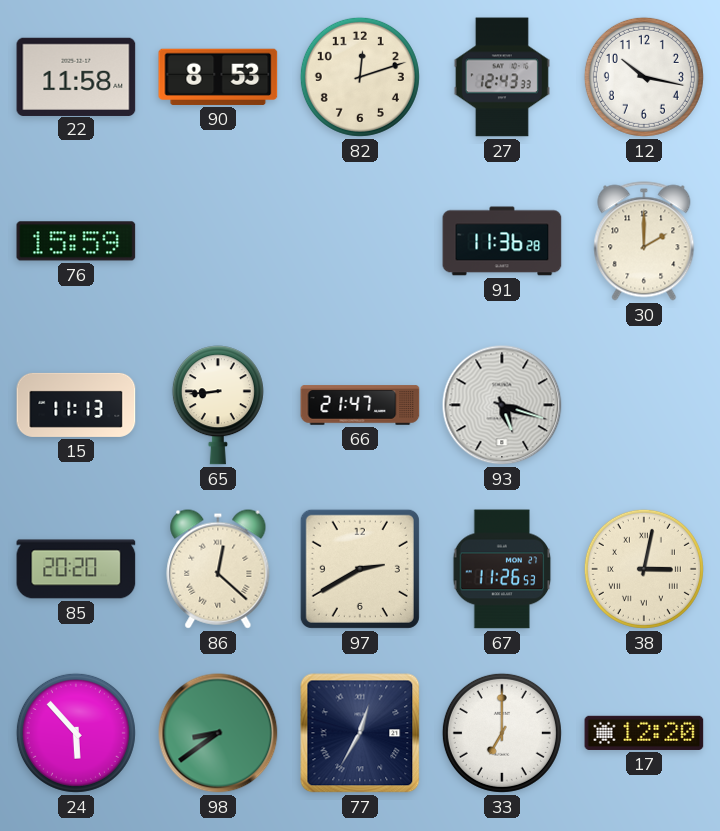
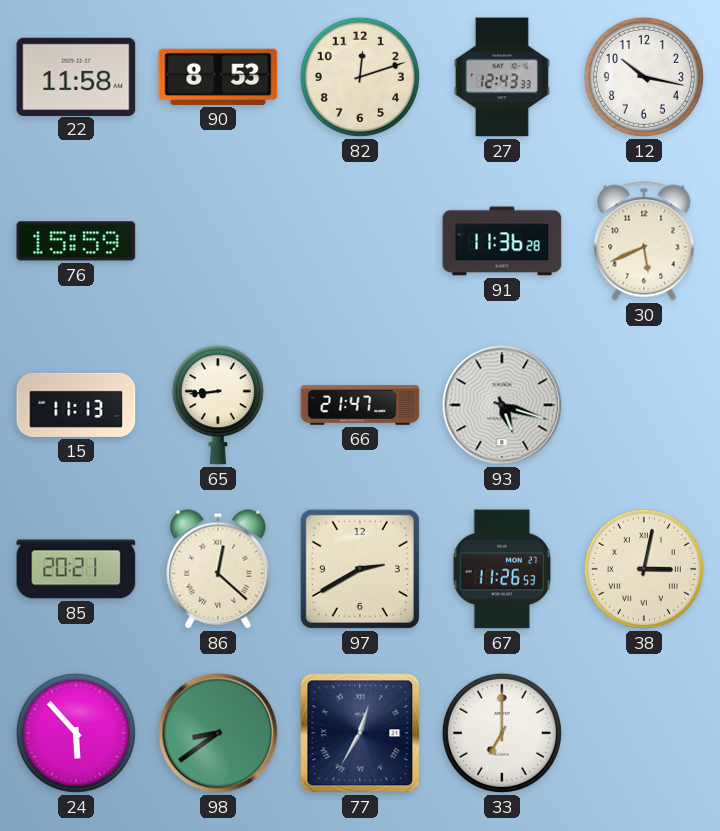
30: 2:00 -> 5:41
85: 20:20 -> 20:21
17: 12:20 -> none
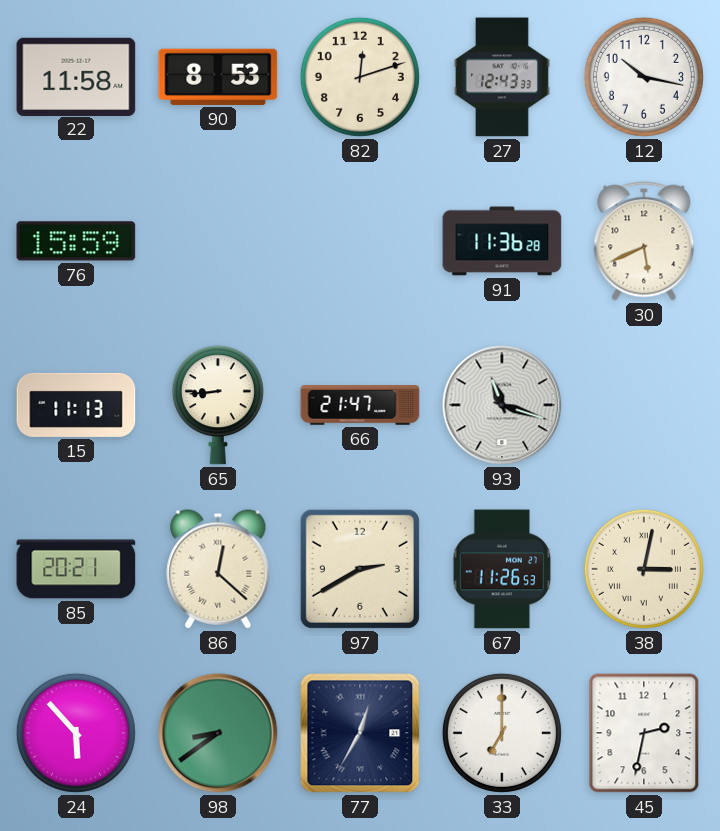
93: 5:18 -> 11:18
45: none -> 2:32
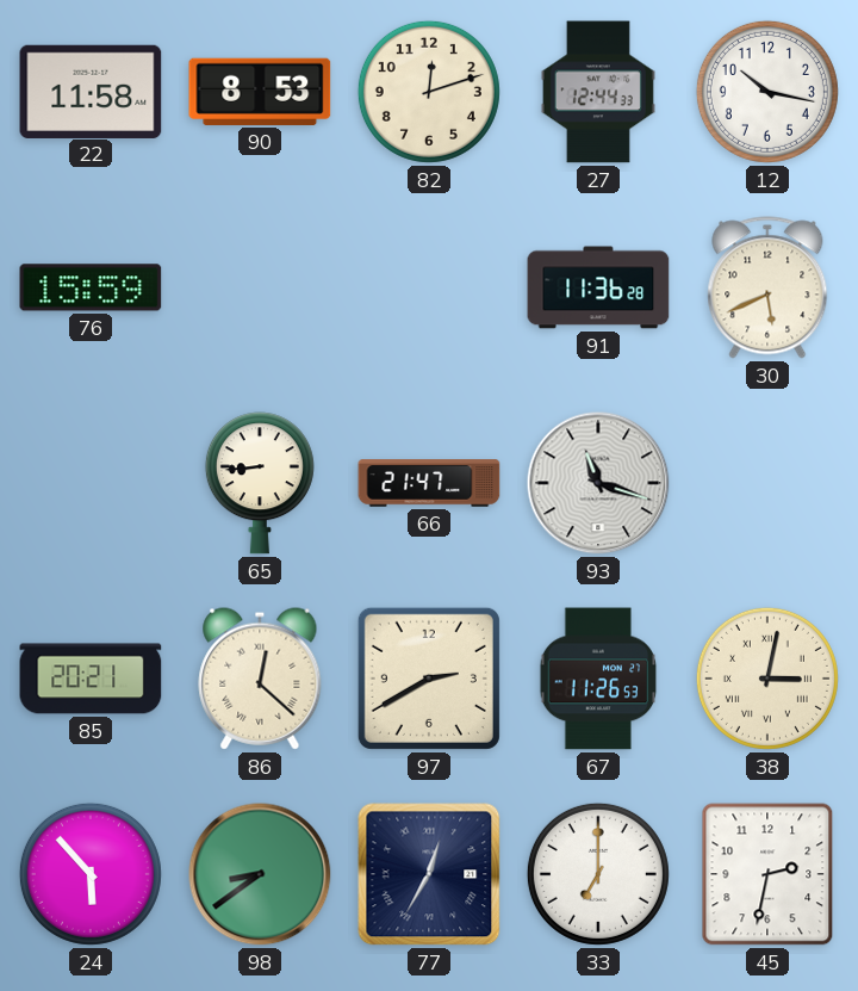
27: 12:43 -> 12:44
15: 11:13 -> none
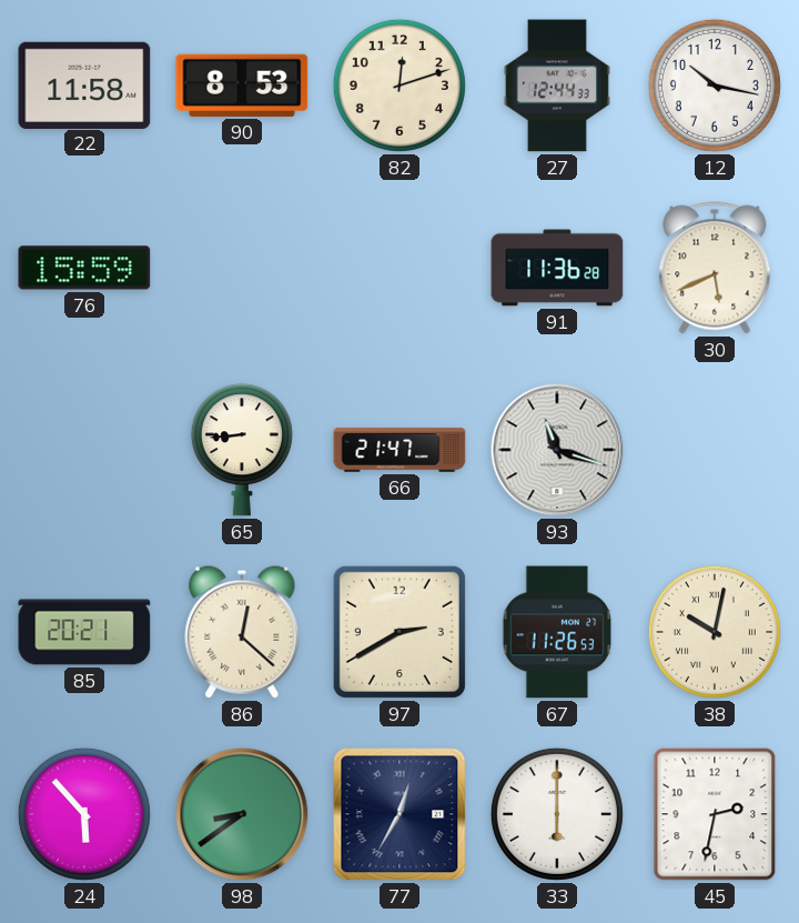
38: 3:02 -> 10:02
33: 7:00 -> 6:00
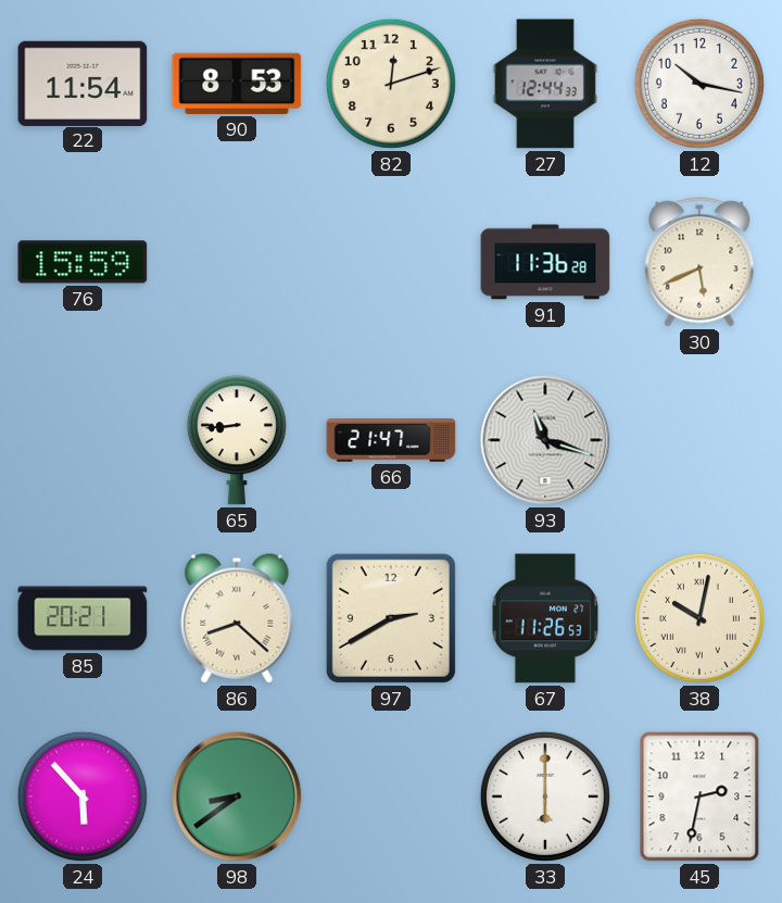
22: 11:58 -> 11:54
86: 12:22 -> 8:22
77: 12:35 -> none
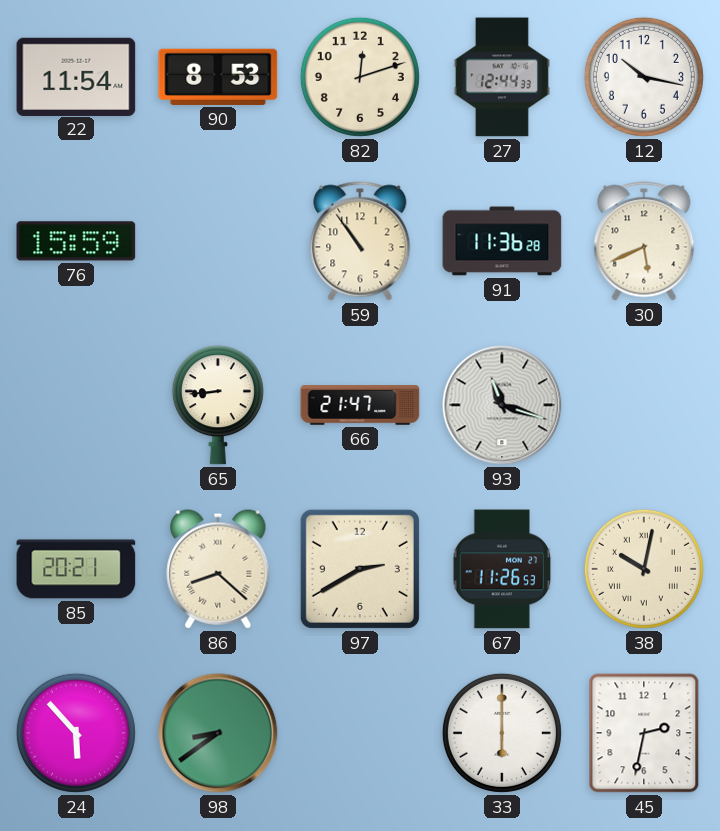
59: none -> 10:54
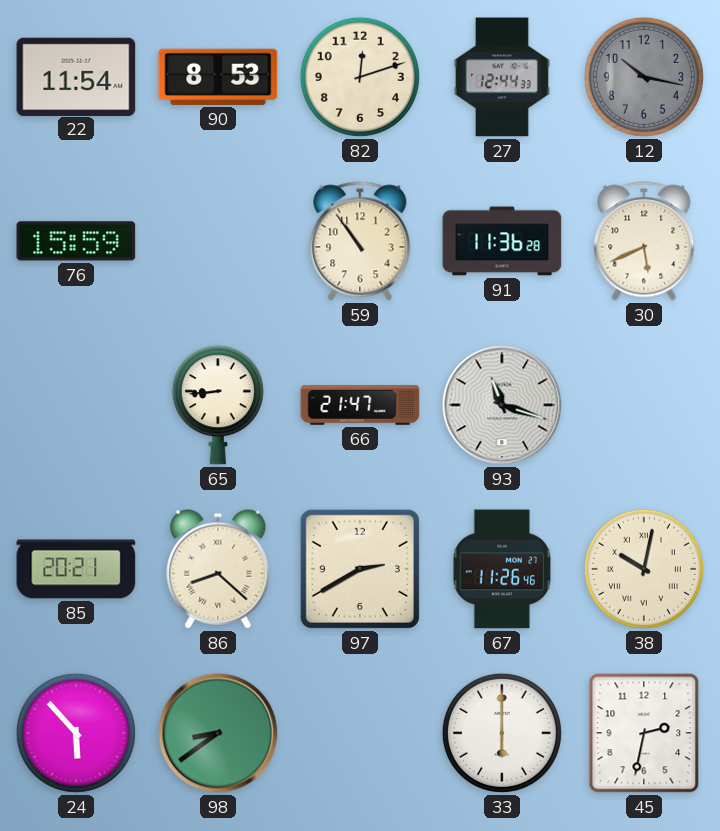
12 dial: white -> grey
67: 11:26:53 -> 11:26:46
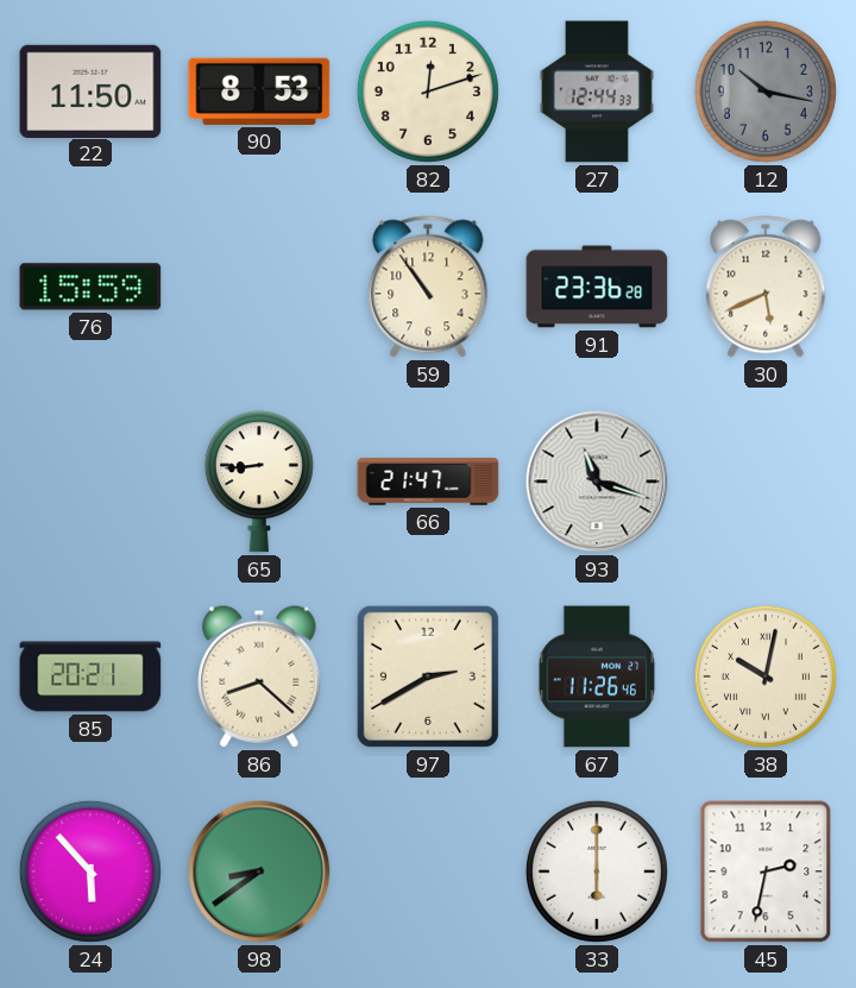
22: 11:54 -> 11:50
91: 11:36 -> 23:36
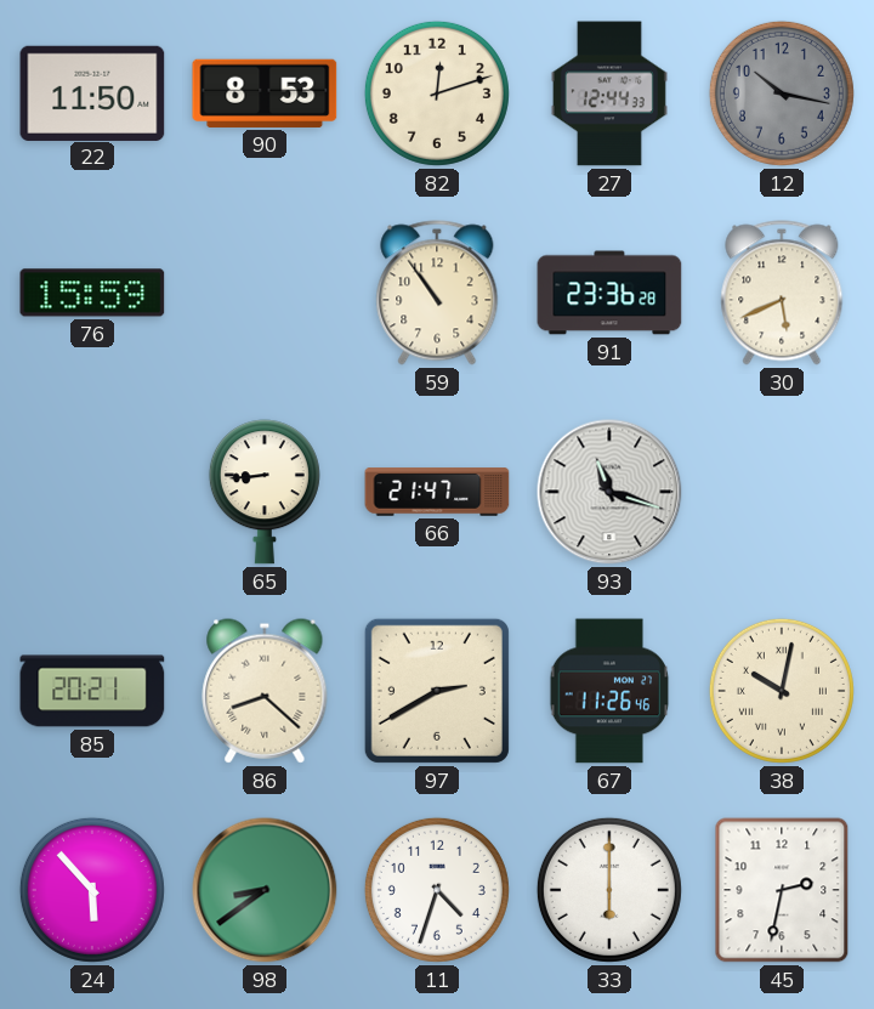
11: none -> 4:33
